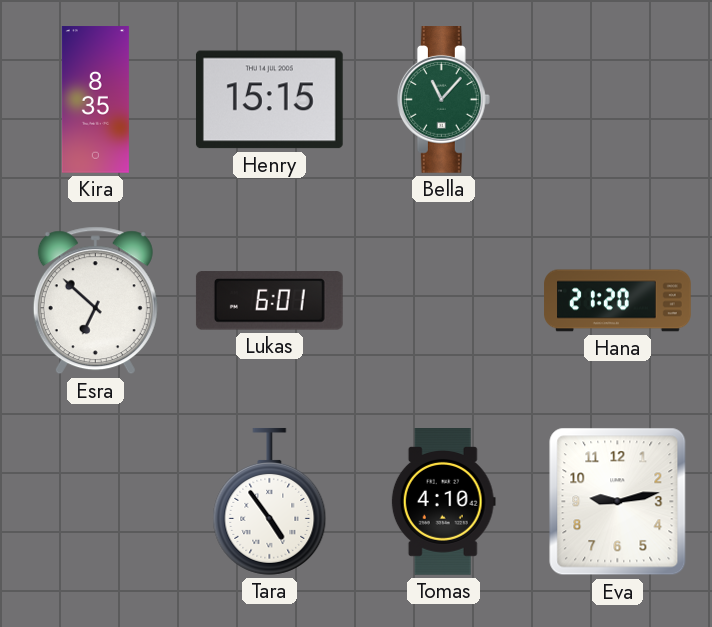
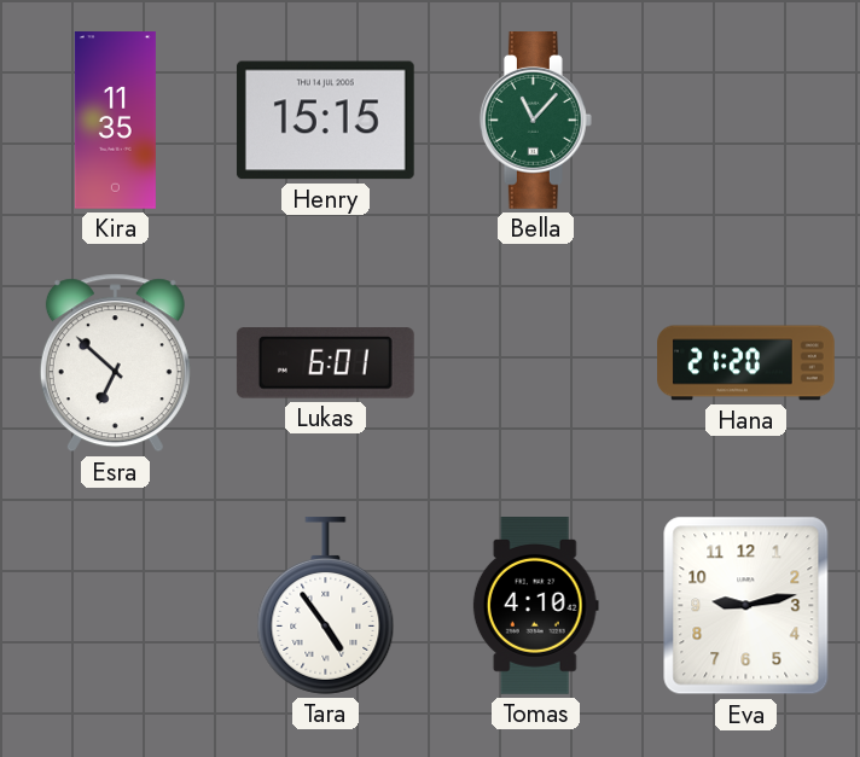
Kira: 8:35 -> 11:35
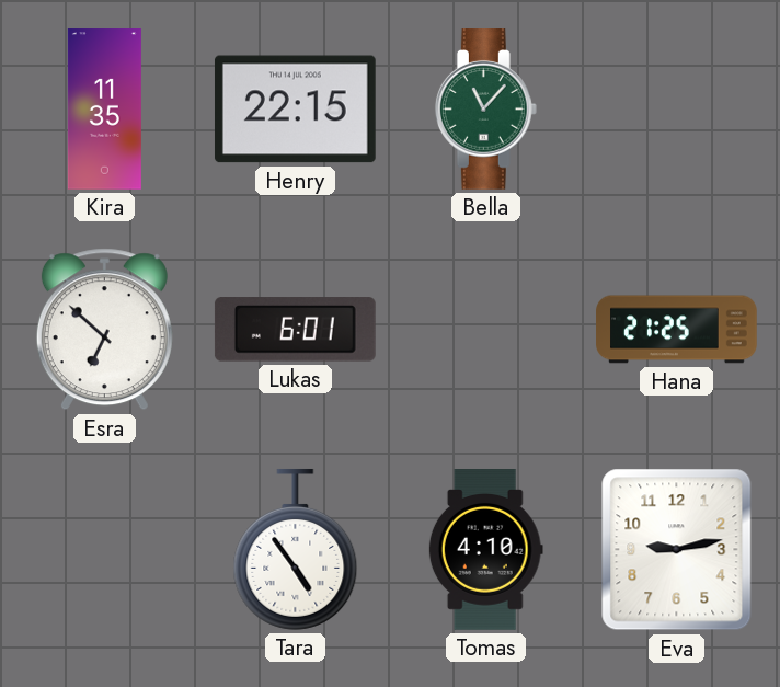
Henry: 15:15 -> 22:15
Hana: 21:20 -> 21:25
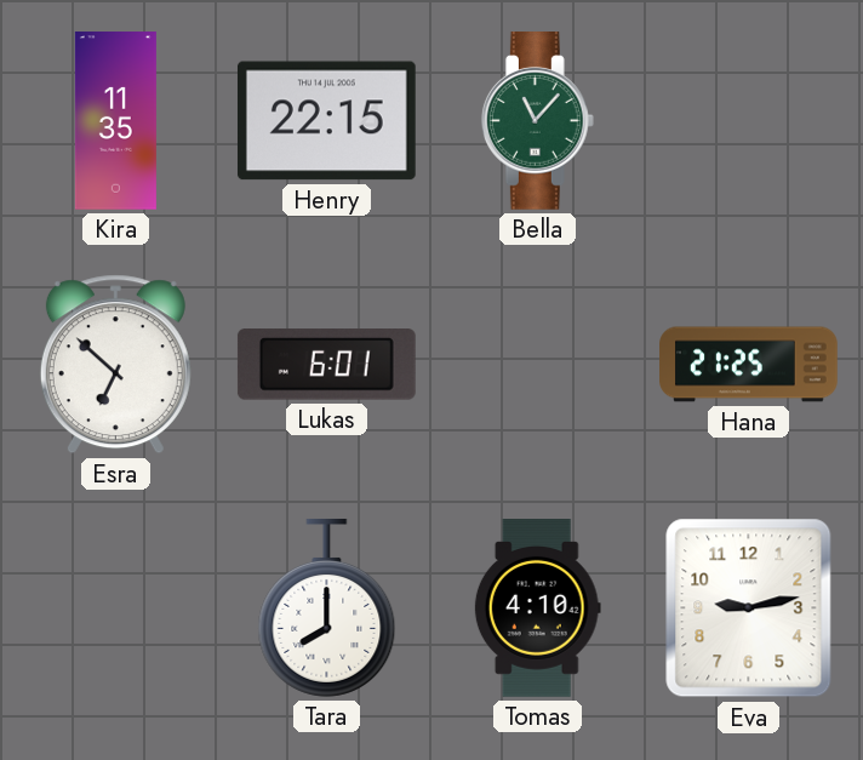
Tara: 4:54 -> 8:00
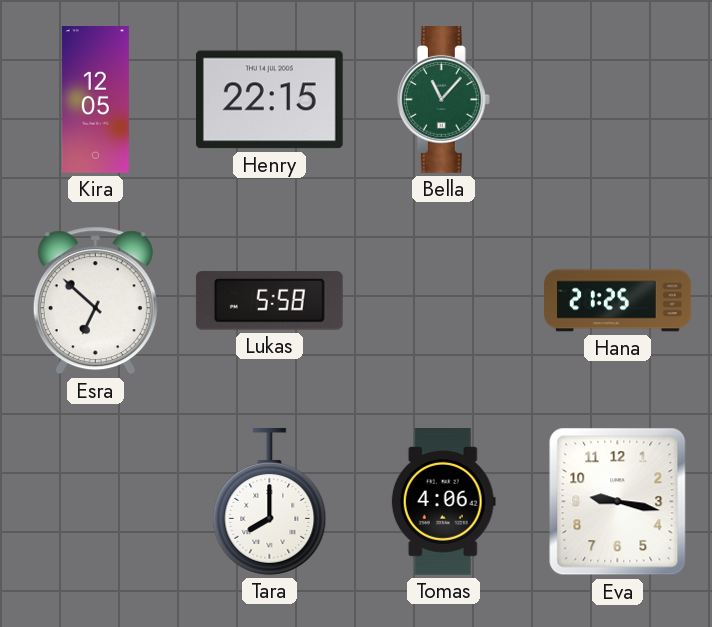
Kira: 11:35 -> 12:05
Lukas: 6:01 -> 5:58
Tomas: 4:10 -> 4:06
Eva: 9:13 -> 9:17
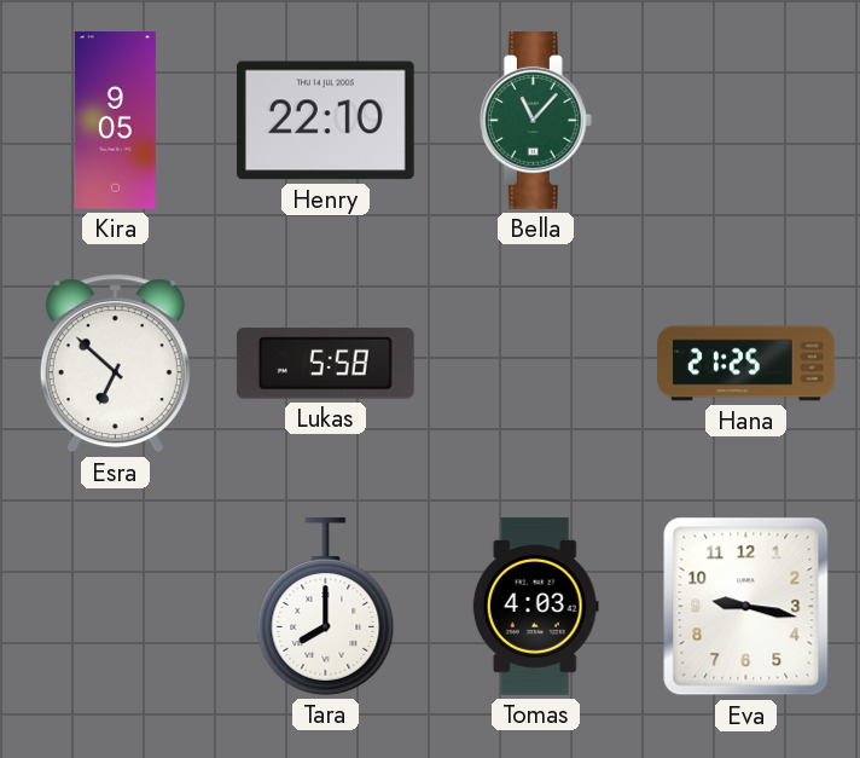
Kira: 12:05 -> 9:05
Henry: 22:15 -> 22:10
Tomas: 4:06 -> 4:03
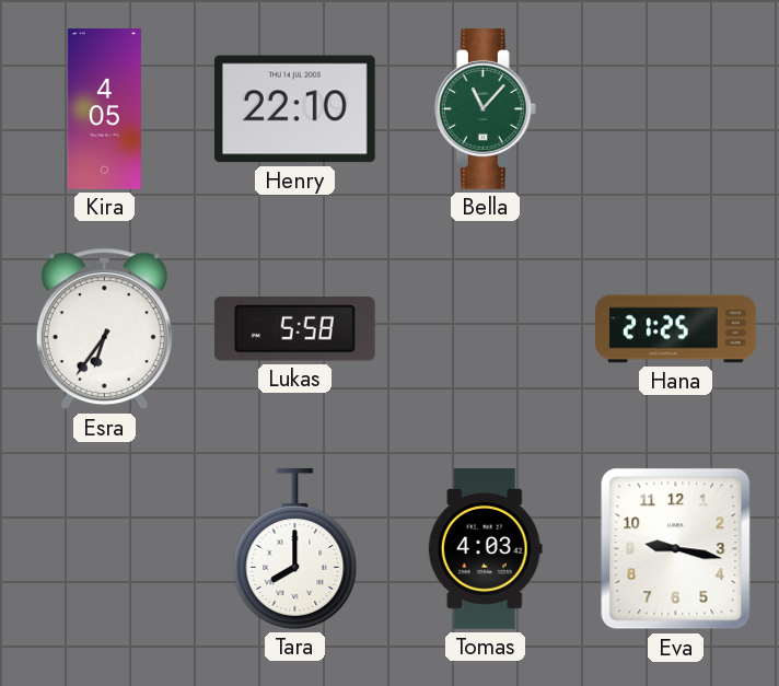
Kira: 9:05 -> 4:05
Esra: 6:52 -> 6:36
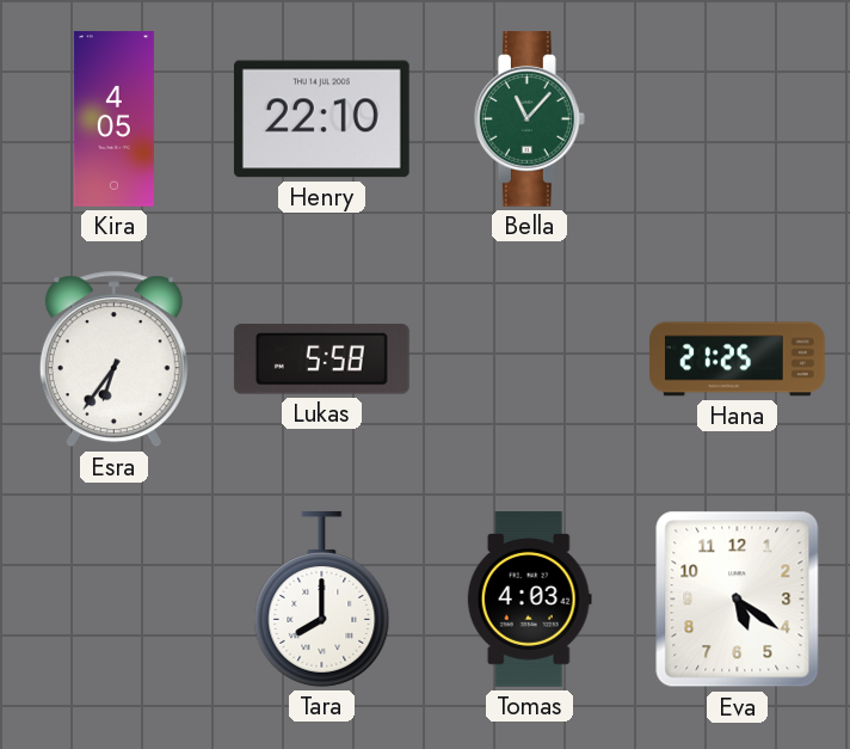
Eva: 9:17 -> 5:21
